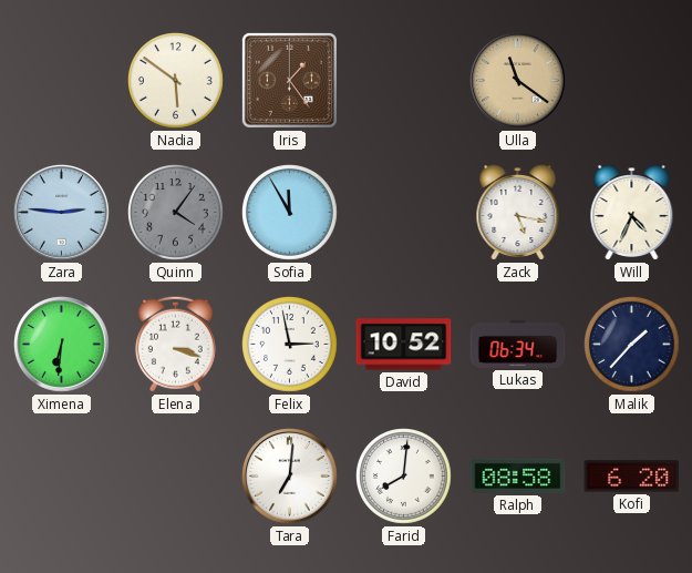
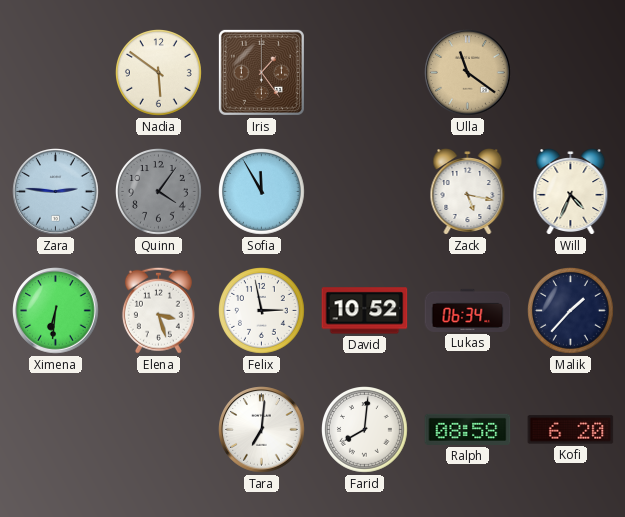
Elena: 3:18 -> 3:27
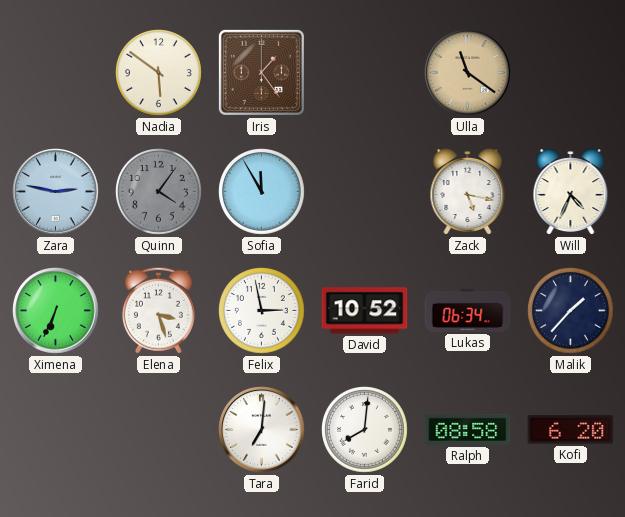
Zara: 2:46 -> 2:47
Ximena: 6:31 -> 6:34
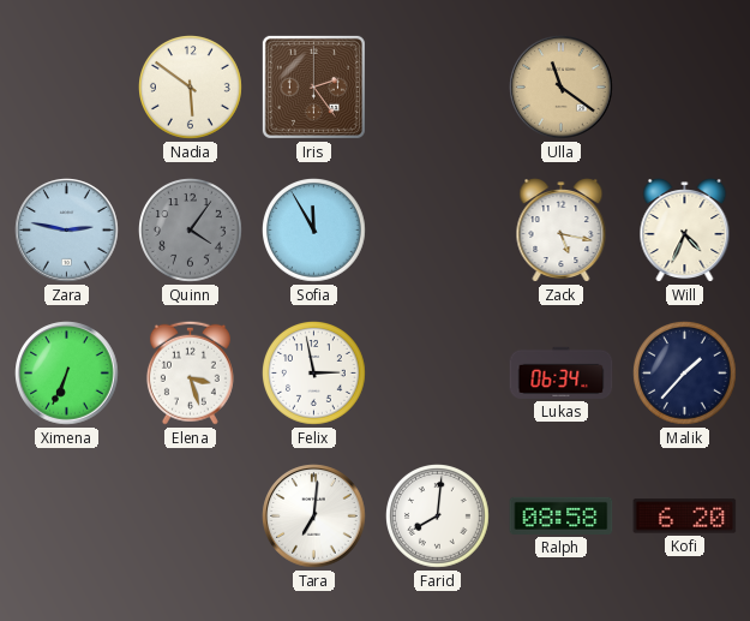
Iris: 1:24 -> 2:24
David: 10:52 -> none
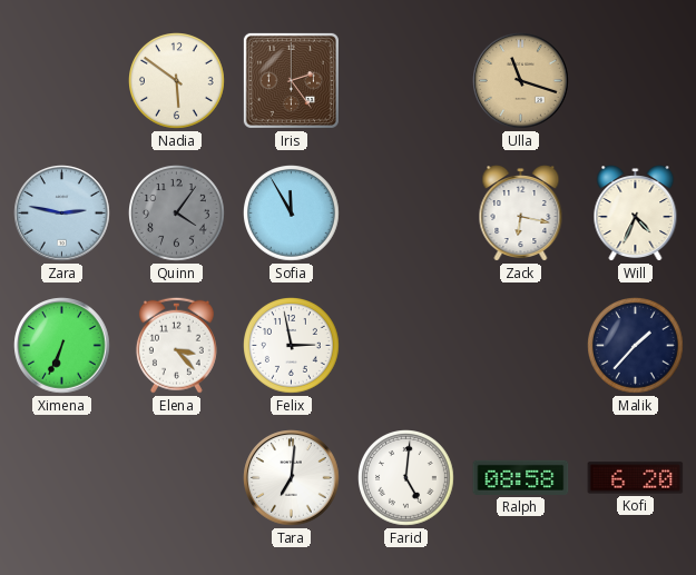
Ulla: 11:21 -> 11:18
Zack: 5:17 -> 6:17
Elena: 3:27 -> 3:23
Lukas: 06:34 -> none
Farid: 8:01 -> 5:01
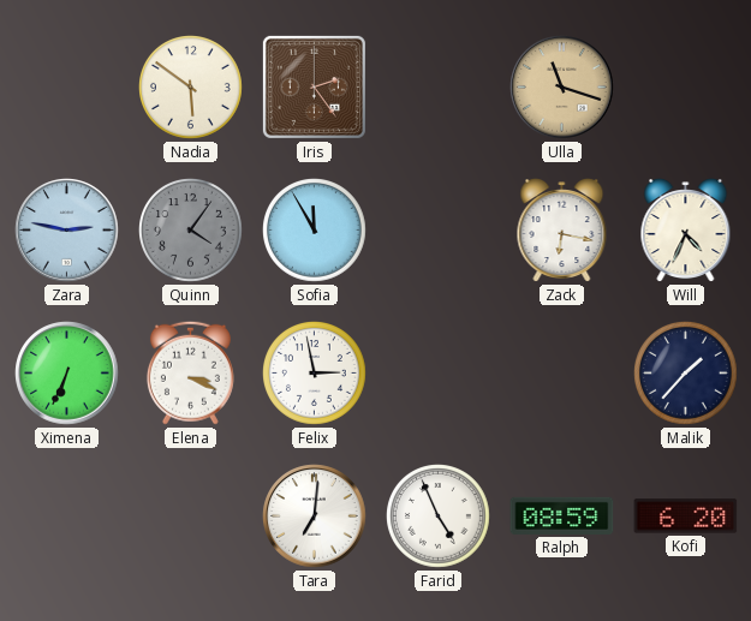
Elena: 3:23 -> 3:19
Farid: 5:01 -> 4:56
Ralph: 08:58 -> 08:59
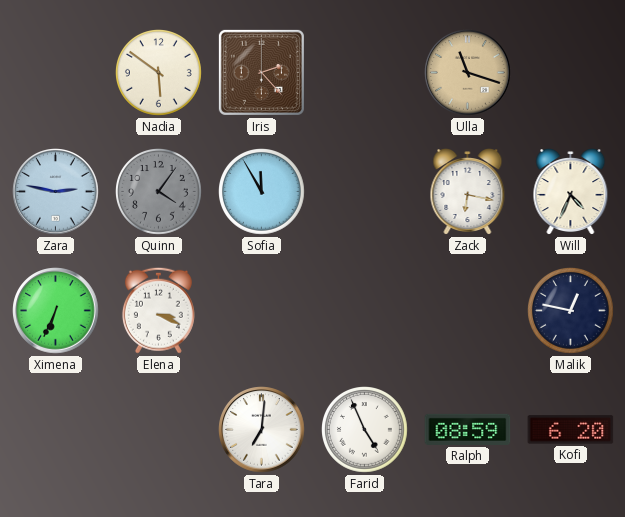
Iris: 2:24 -> 2:23
Felix: 2:58 -> none
Malik: 1:37 -> 12:47
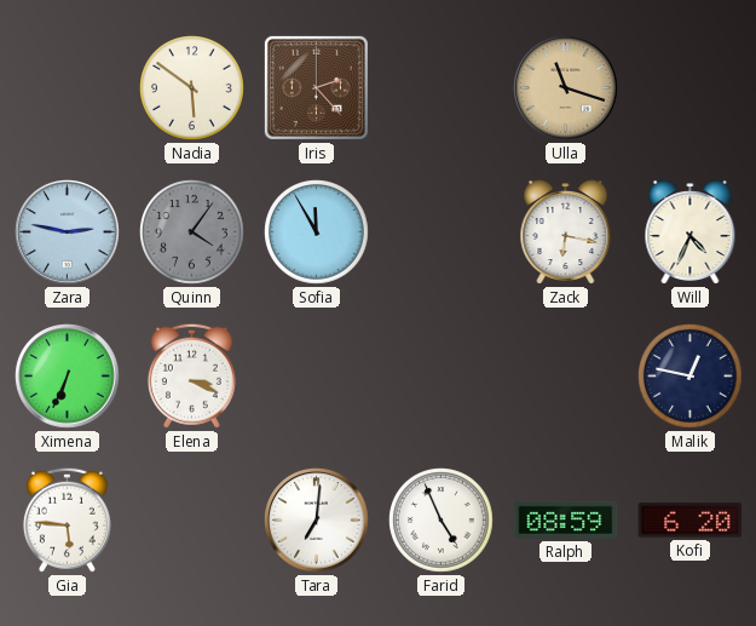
Gia: none -> 5:46
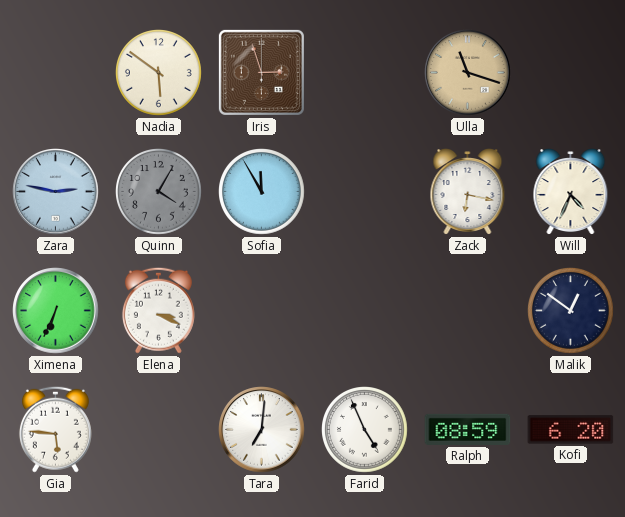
Iris: 2:23 -> 2:57
Quinn: 4:06 -> 4:05
Malik: 12:47 -> 12:51
